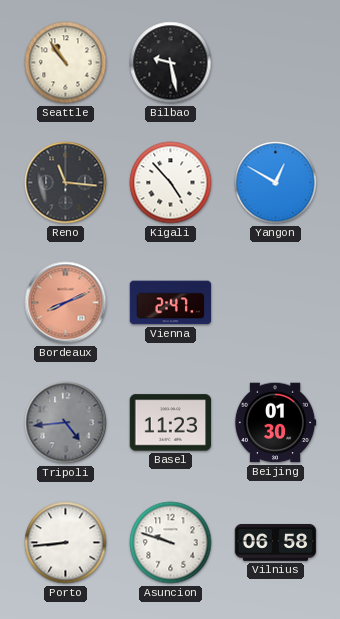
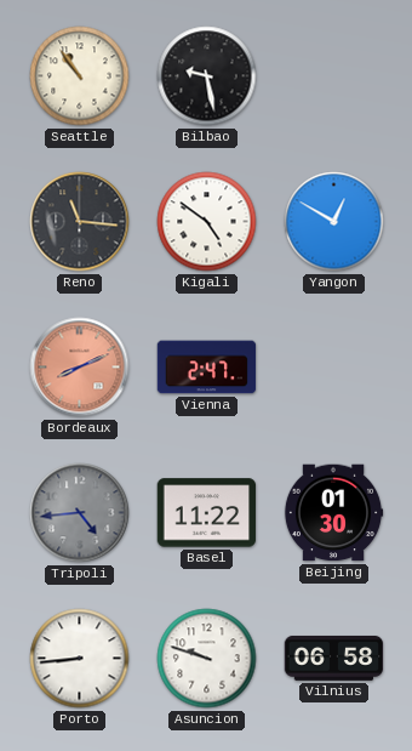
Kigali: 4:53 -> 4:51
Basel: 11:23 -> 11:22
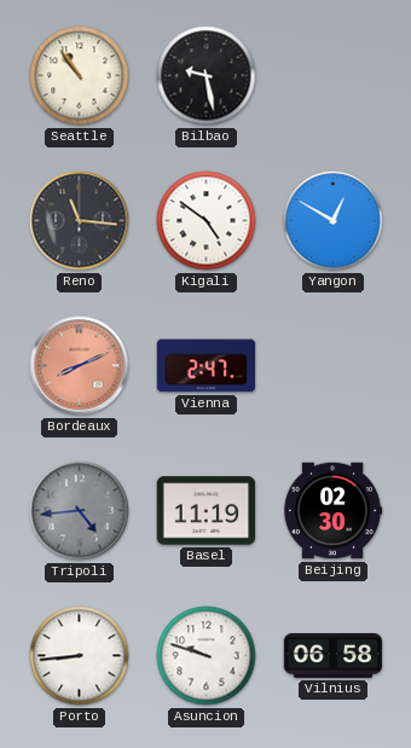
Basel: 11:22 -> 11:19
Beijing: 01:30 -> 02:30
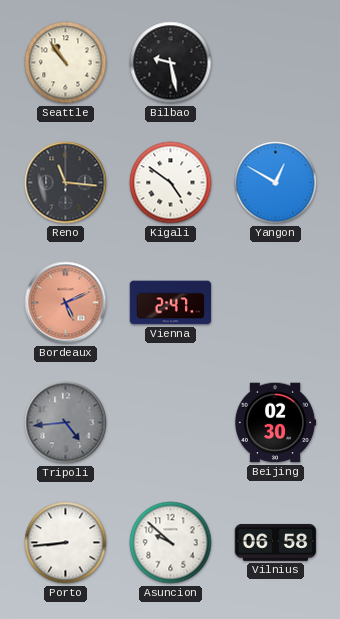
Bordeaux: 8:11 -> 5:11
Basel: 11:19 -> none
Asuncion: 9:48 -> 9:52
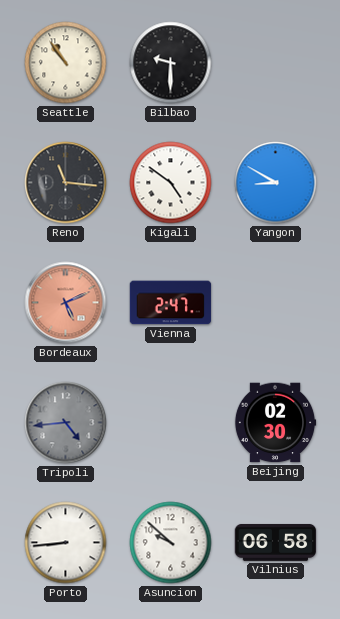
Bilbao: 9:28 -> 9:30
Yangon: 12:50 -> 8:50
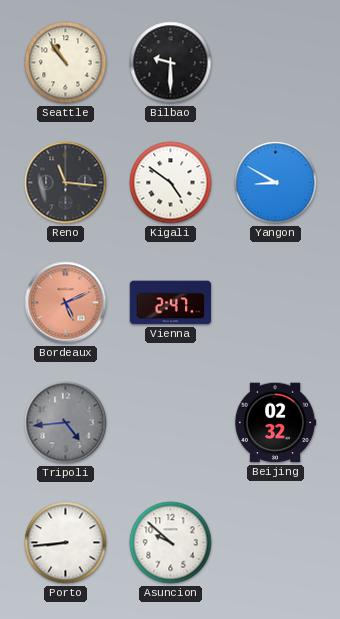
Beijing: 02:30 -> 02:32
Vilnius: 06:58 -> none
